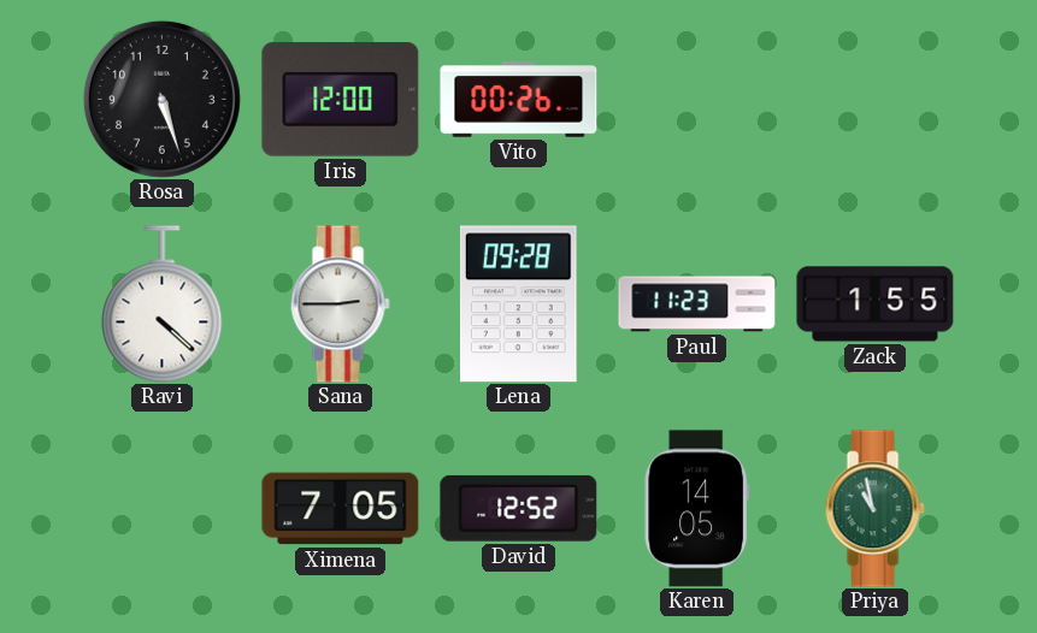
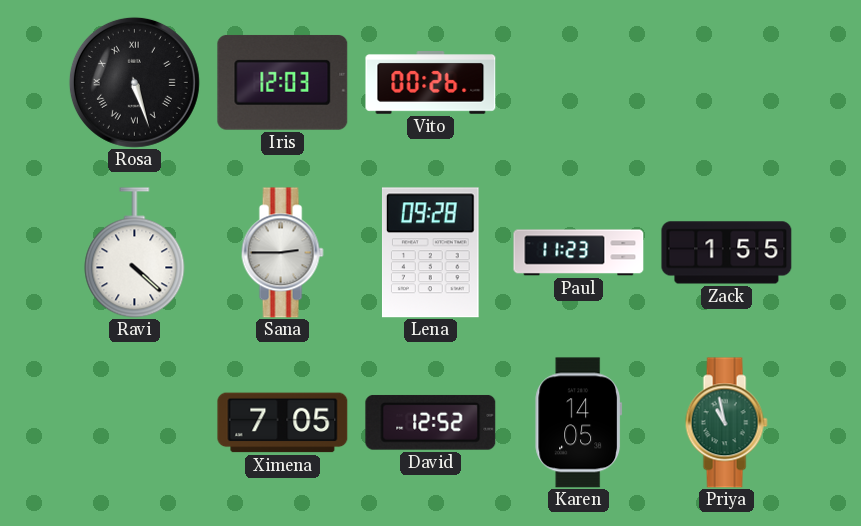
Rosa numerals: Arabic -> Roman
Iris: 12:00 -> 12:03
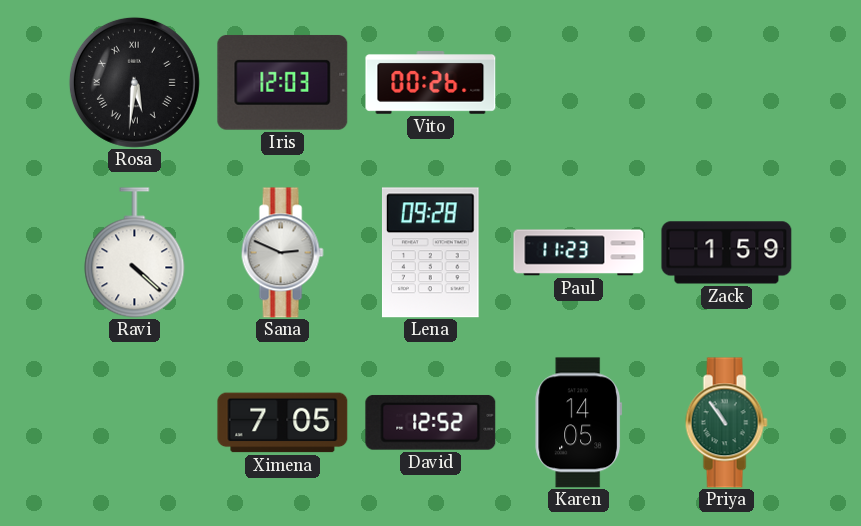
Rosa: 5:27 -> 5:31
Sana: 2:45 -> 2:49
Zack: 1:55 -> 1:59
Priya: 10:58 -> 10:54
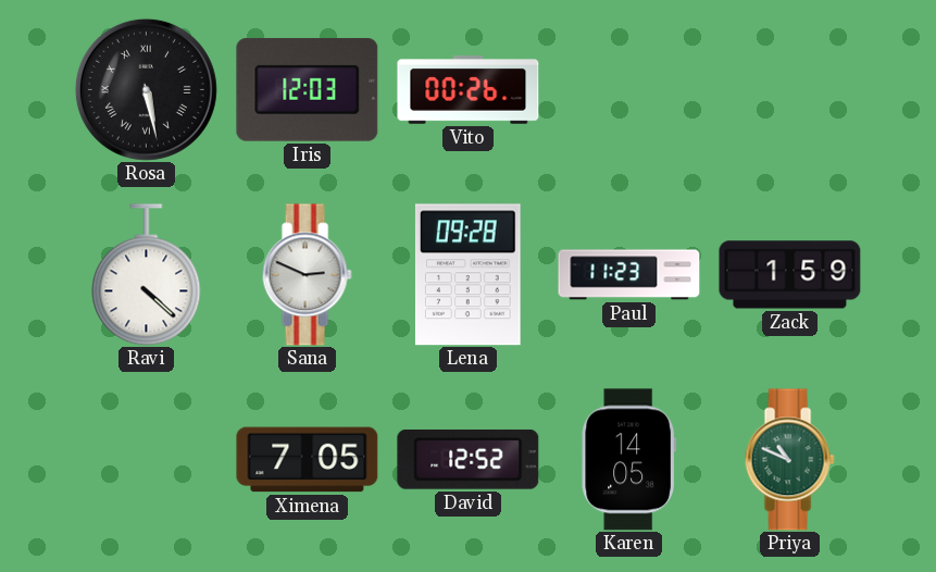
Rosa: 5:31 -> 5:28
Priya: 10:54 -> 10:49
